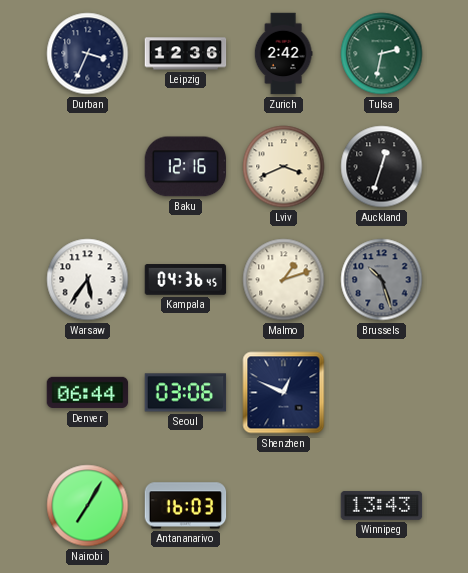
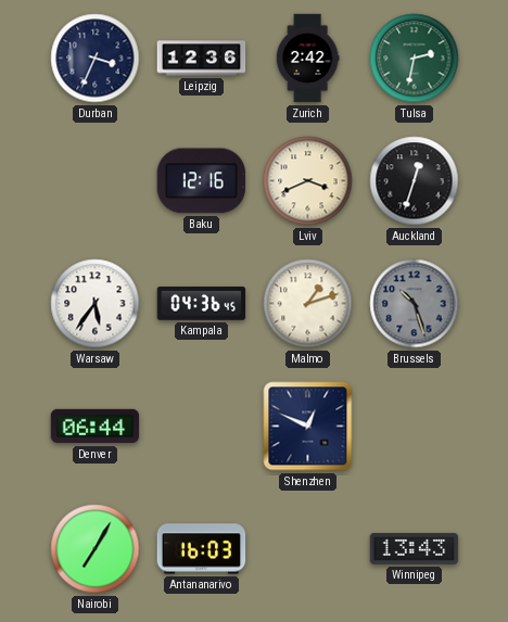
Seoul: 03:06 -> none
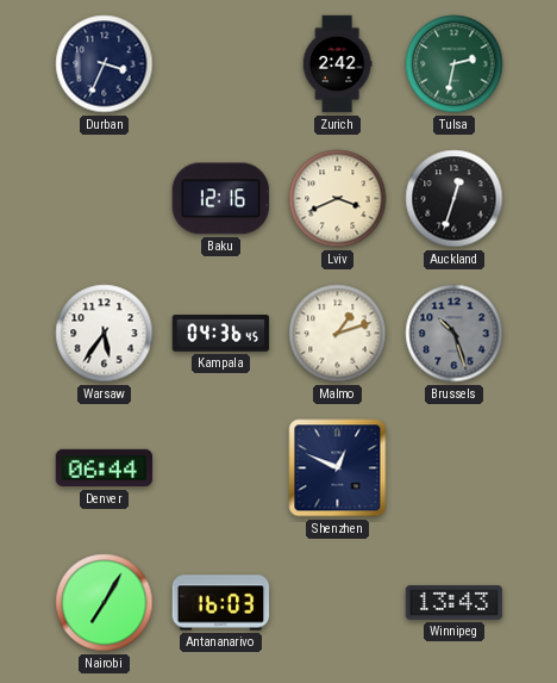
Leipzig: 12:36 -> none
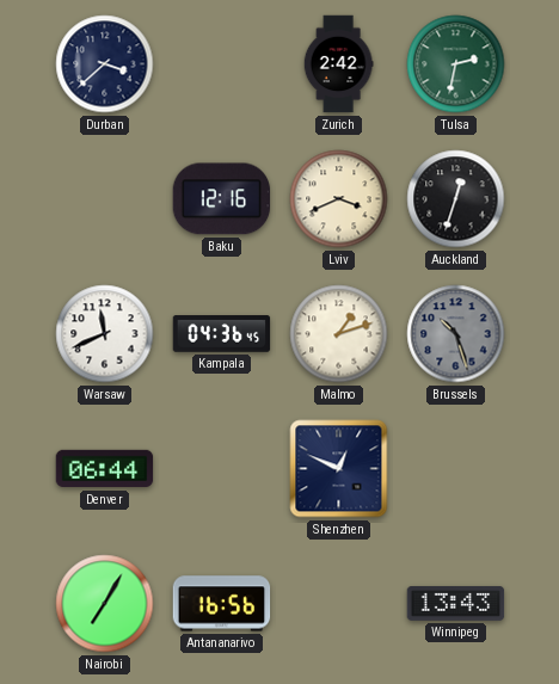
Durban: 3:34 -> 3:38
Warsaw: 5:36 -> 11:41
Antananarivo: 16:03 -> 16:56
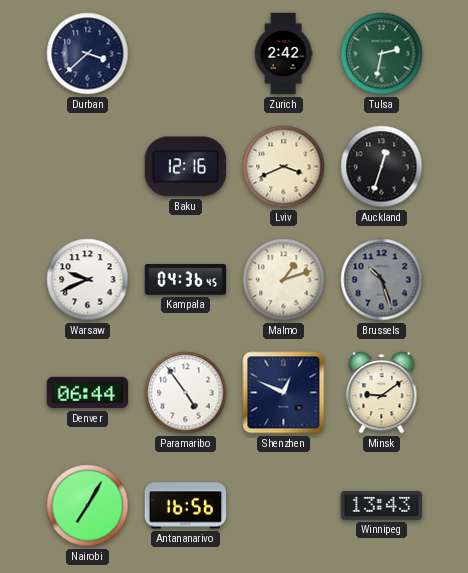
Warsaw: 11:41 -> 9:41
Paramaribo: none -> 4:54
Minsk: none -> 9:09
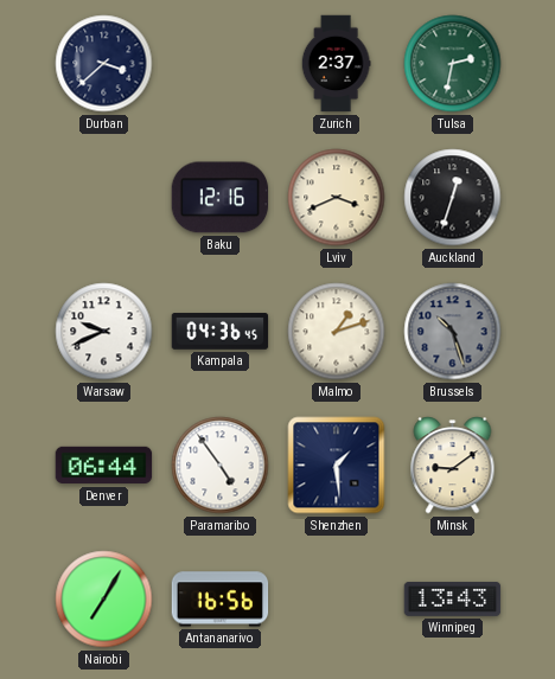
Zurich: 2:42 -> 2:37
Shenzhen: 12:49 -> 1:29
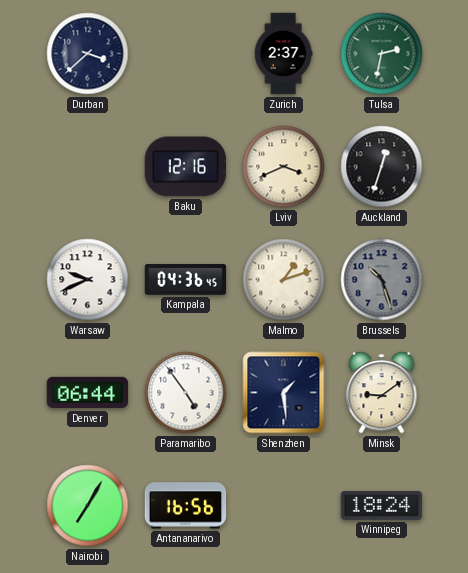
Winnipeg: 13:43 -> 18:24
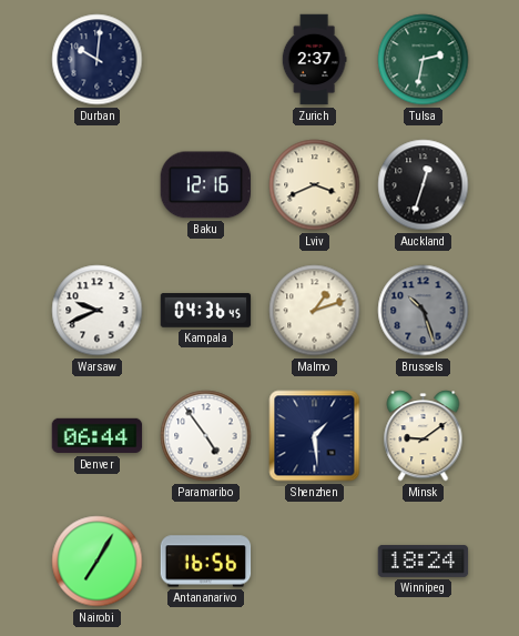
Durban: 3:38 -> 10:01
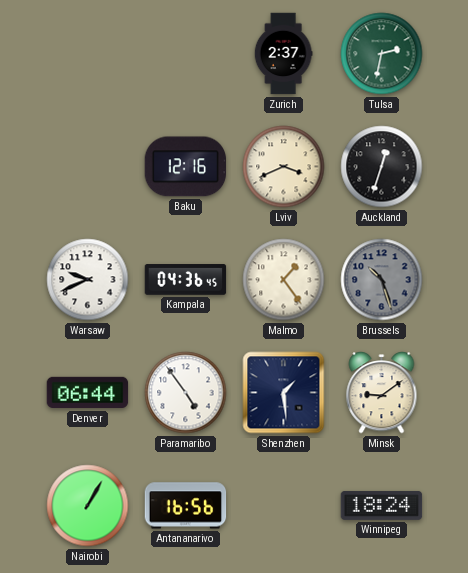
Durban: 10:01 -> none
Malmo: 1:12 -> 1:24
Nairobi: 7:05 -> 1:05
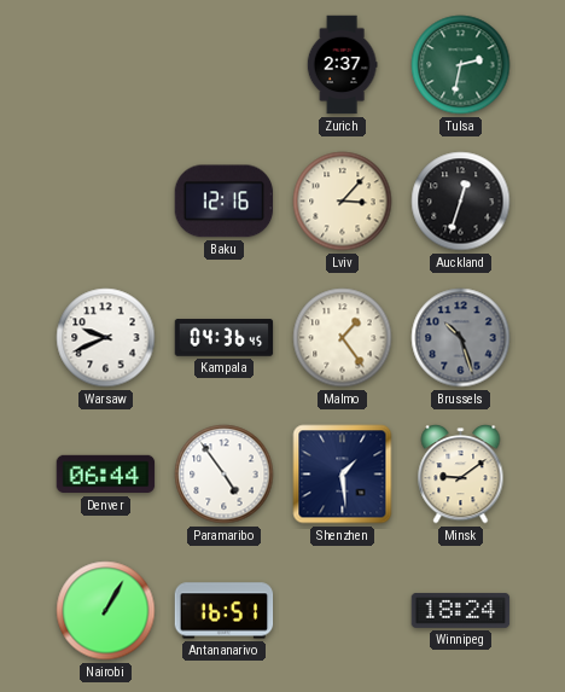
Lviv: 3:41 -> 3:07
Antananarivo: 16:56 -> 16:51
